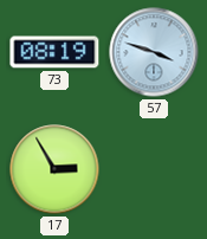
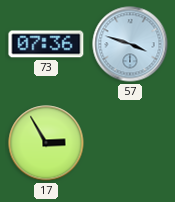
73: 08:19 -> 07:36
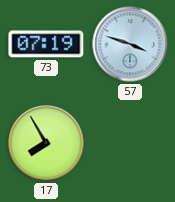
73: 07:36 -> 07:19
17: 2:55 -> 7:55
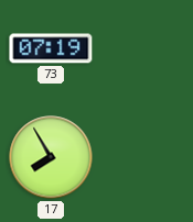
57: 3:48 -> none
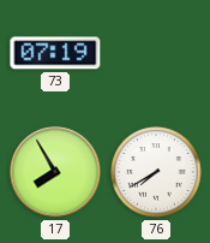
76: none -> 7:40
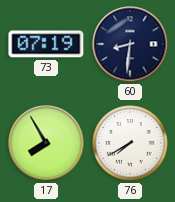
60: none -> 8:31
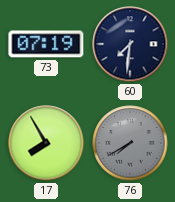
60: 8:31 -> 7:31
76 dial: white -> grey
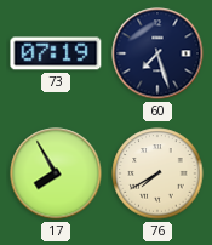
60: 7:31 -> 7:27
76 dial: grey -> cream
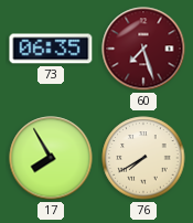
73: 07:19 -> 06:35
60 dial: navy -> burgundy
